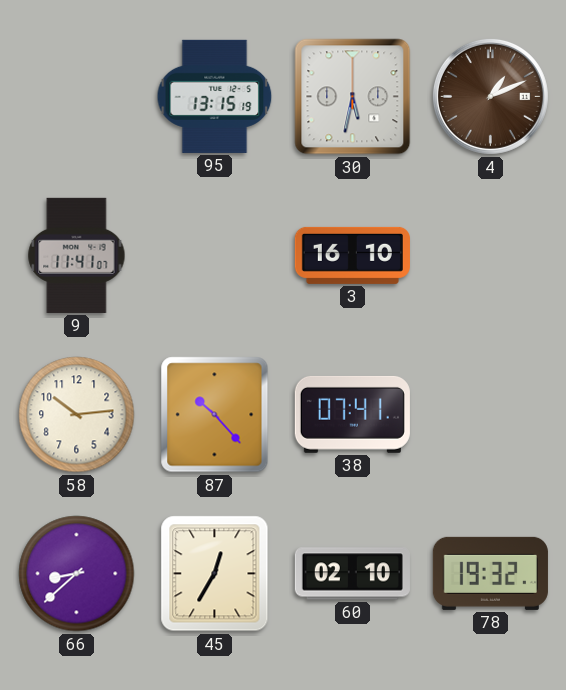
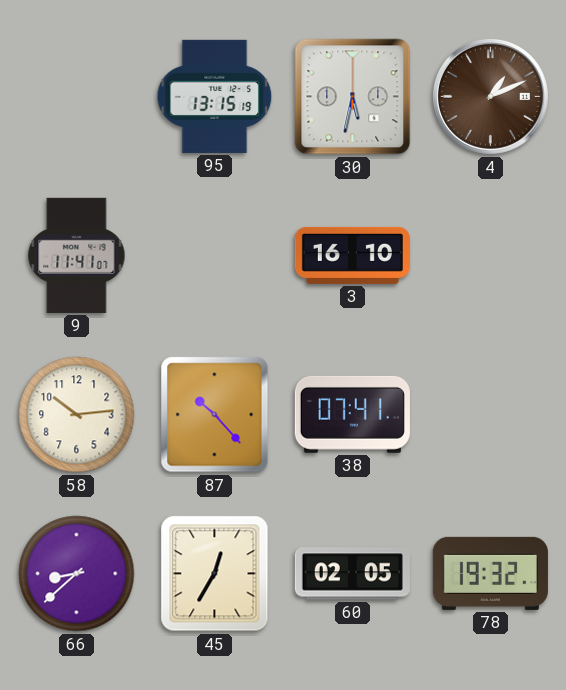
60: 02:10 -> 02:05
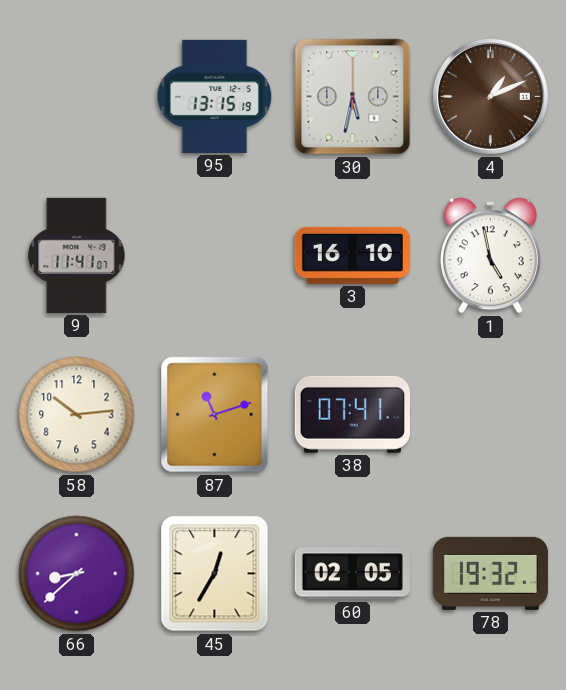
1: none -> 4:58
87: 10:23 -> 11:12
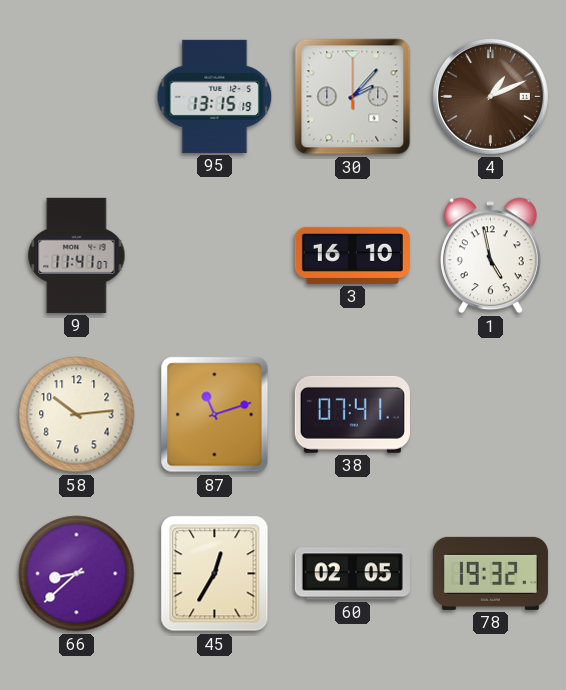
30: 5:32 -> 2:07
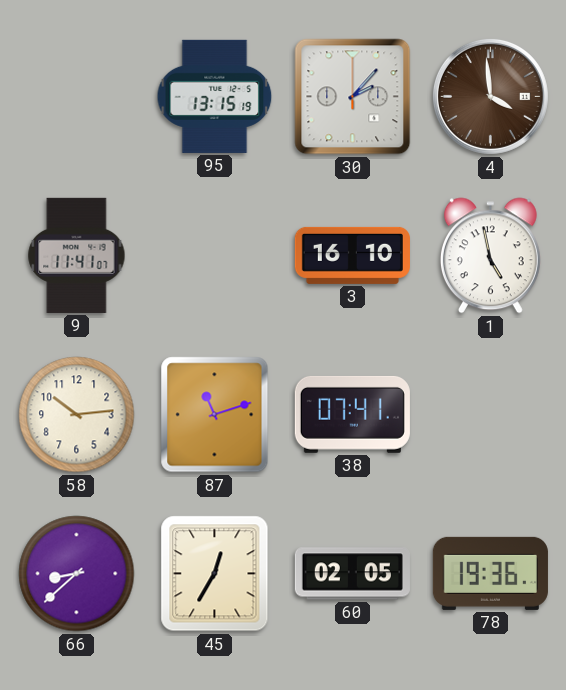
4: 1:11 -> 3:59
78: 19:32 -> 19:36
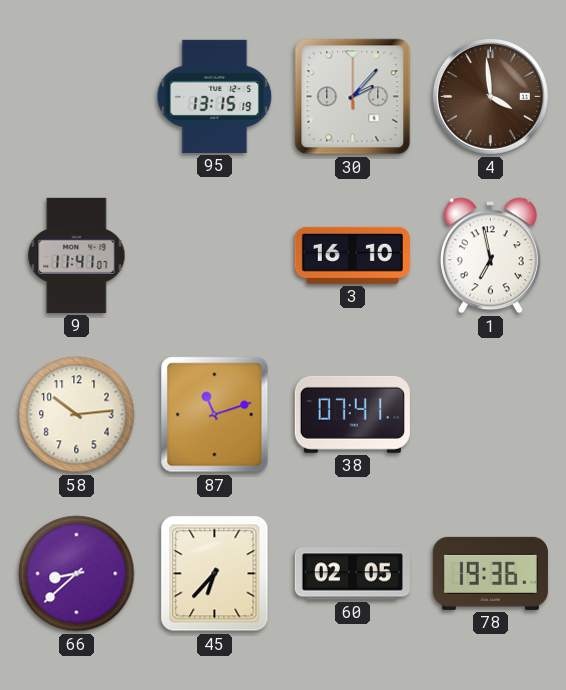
1: 4:58 -> 6:58
45: 12:35 -> 6:37
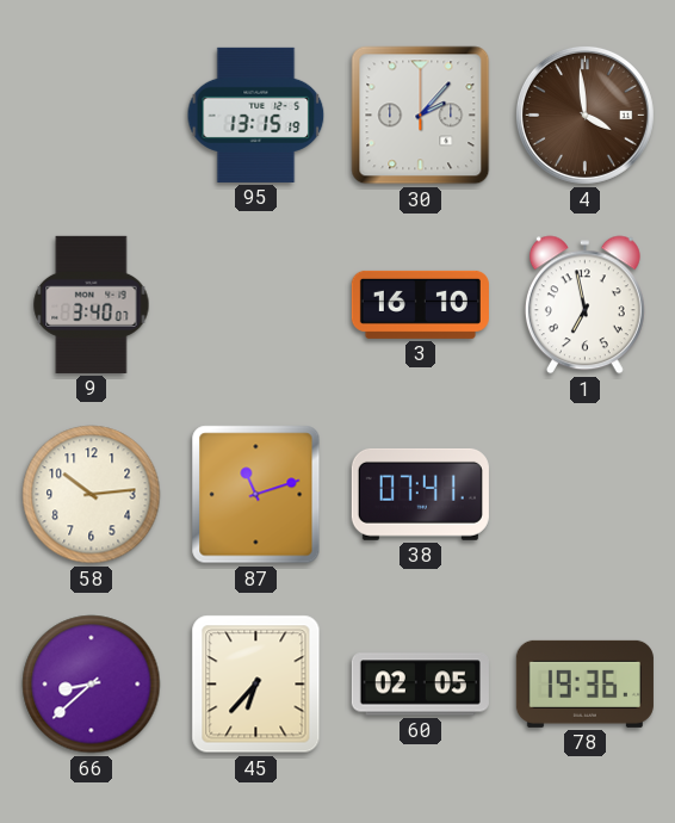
9: 11:41 -> 3:40
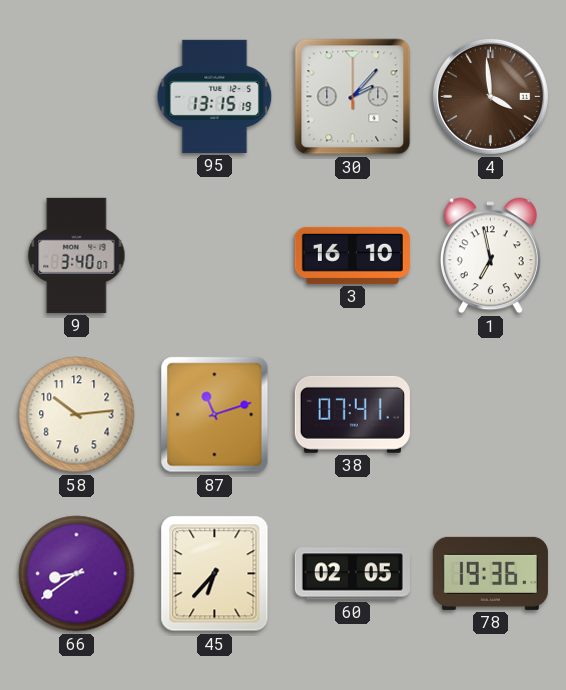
66: 8:38 -> 8:39
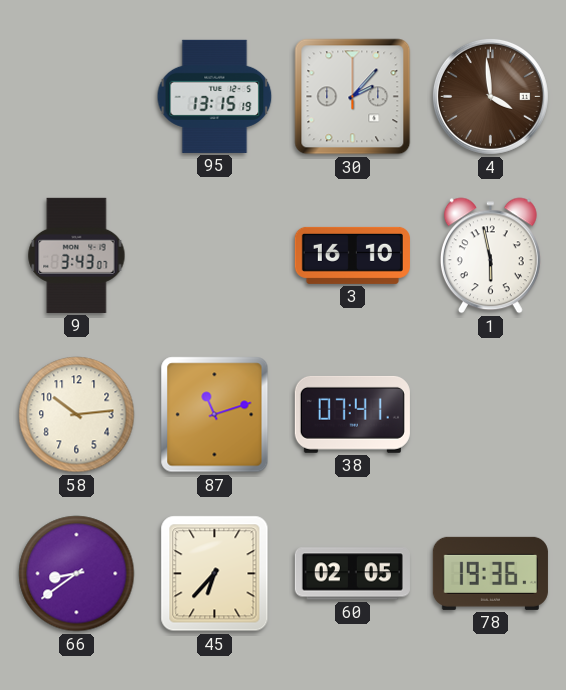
9: 3:40 -> 3:43
1: 6:58 -> 5:58
